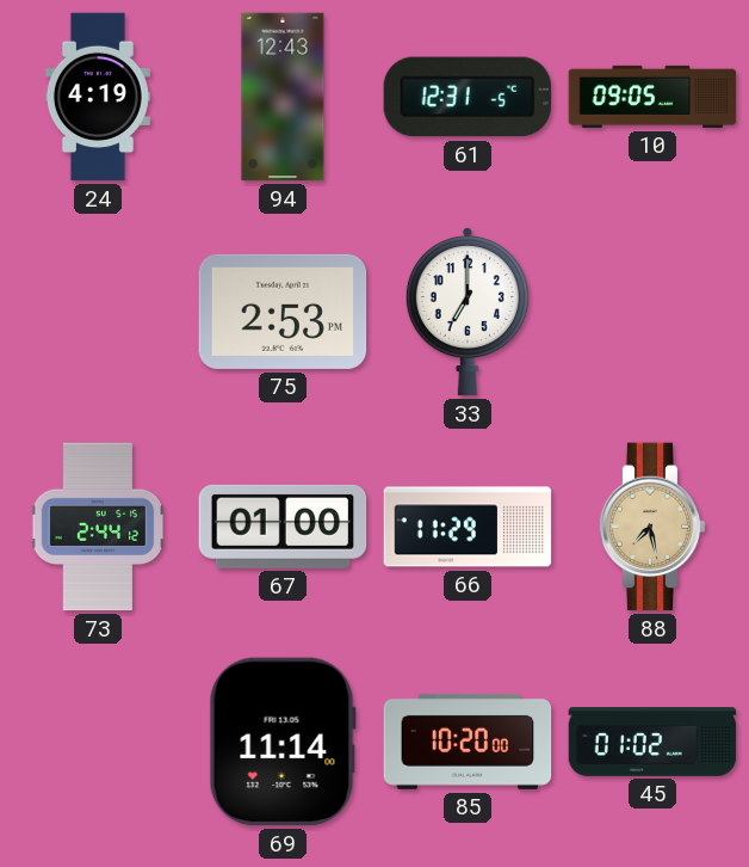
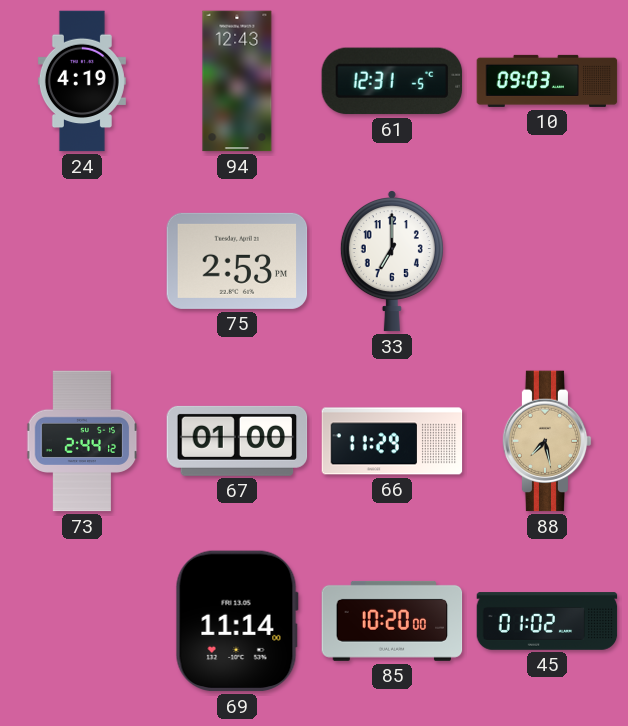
10: 09:05 -> 09:03
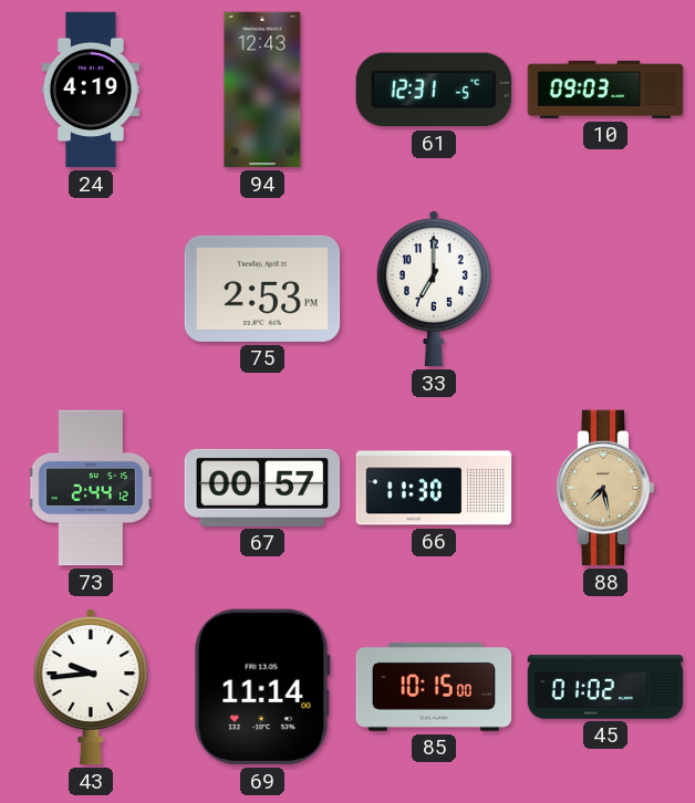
67: 01:00 -> 00:57
66: 11:29 -> 11:30
43: none -> 9:44
85: 10:20 -> 10:15
